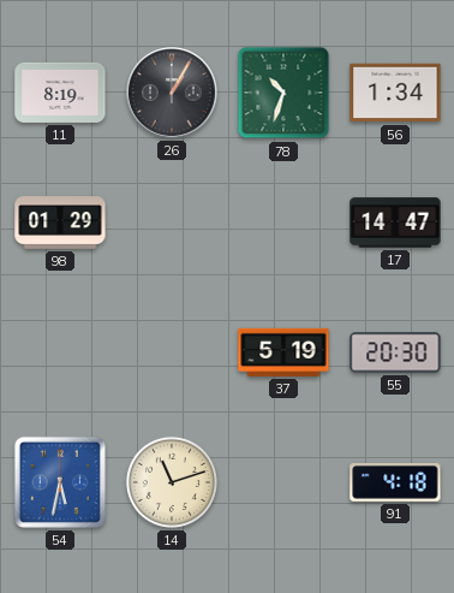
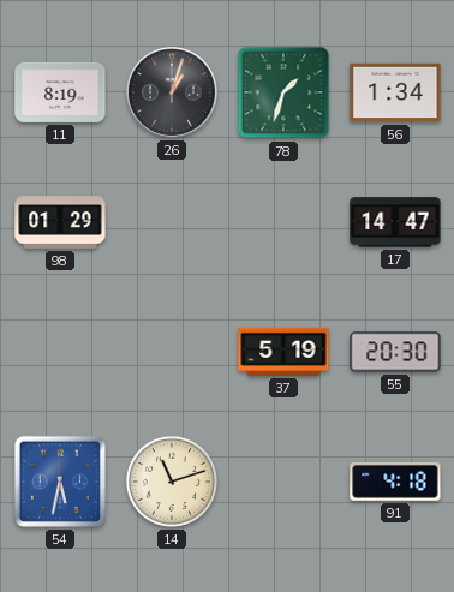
26: 1:05 -> 1:03
78: 10:33 -> 1:33
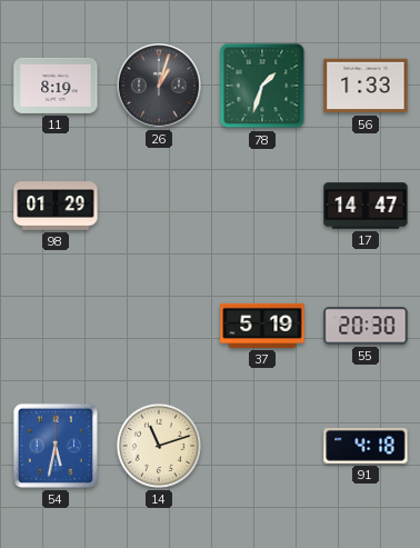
56: 1:34 -> 1:33
